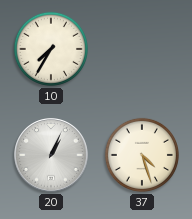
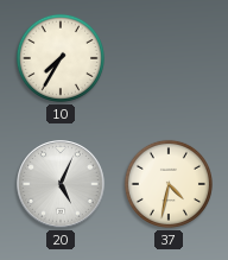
20: 1:04 -> 5:04
37: 4:27 -> 4:32
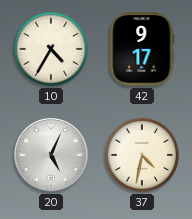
10: 7:35 -> 4:35
42: none -> 9:17
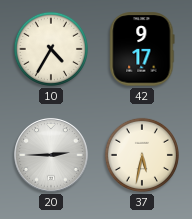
20: 5:04 -> 2:45
37: 4:32 -> 5:32
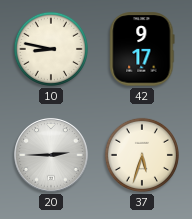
10: 4:35 -> 8:47
37: 5:32 -> 5:33
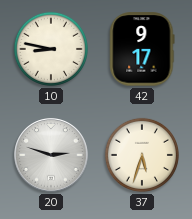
20: 2:45 -> 2:48
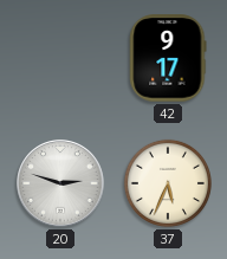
10: 8:47 -> none
37: 5:33 -> 5:34
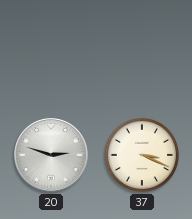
42: 9:17 -> none
37: 5:34 -> 3:19
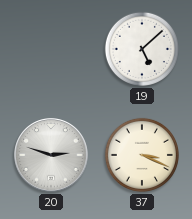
19: none -> 5:08
